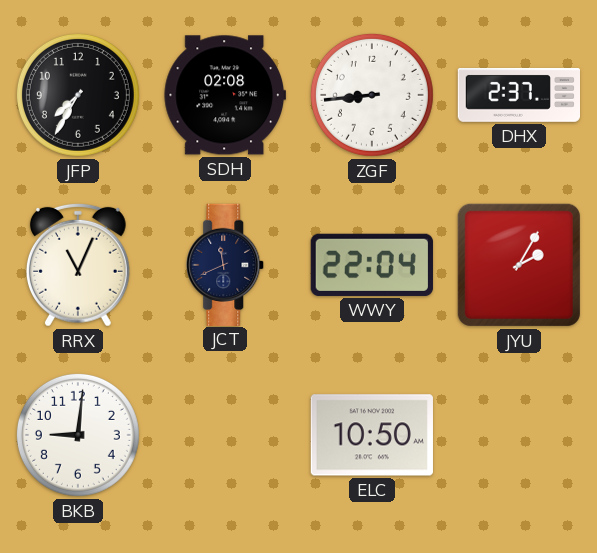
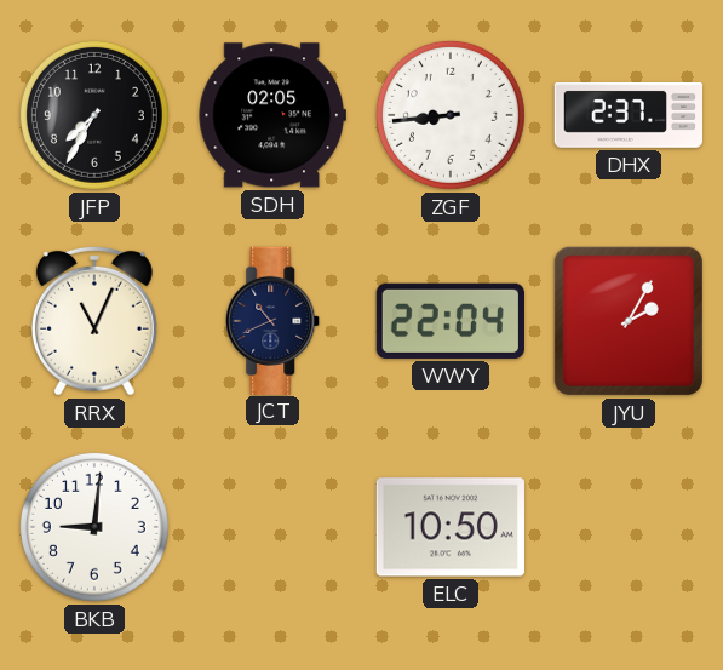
SDH: 02:08 -> 02:05
JCT: 11:41 -> 10:41
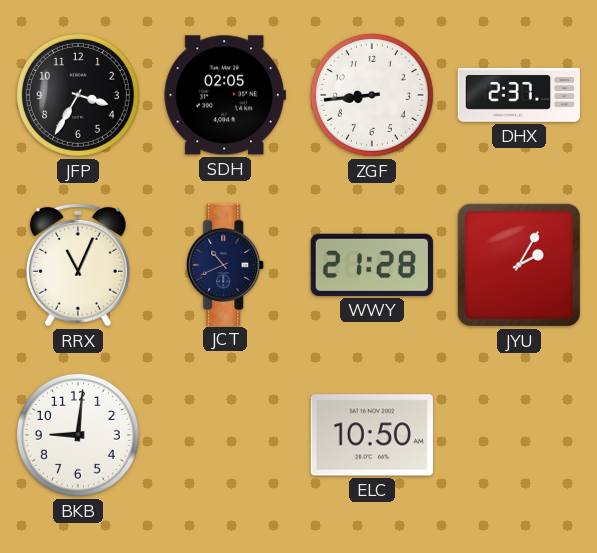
JFP: 7:35 -> 3:35
WWY: 22:04 -> 21:28
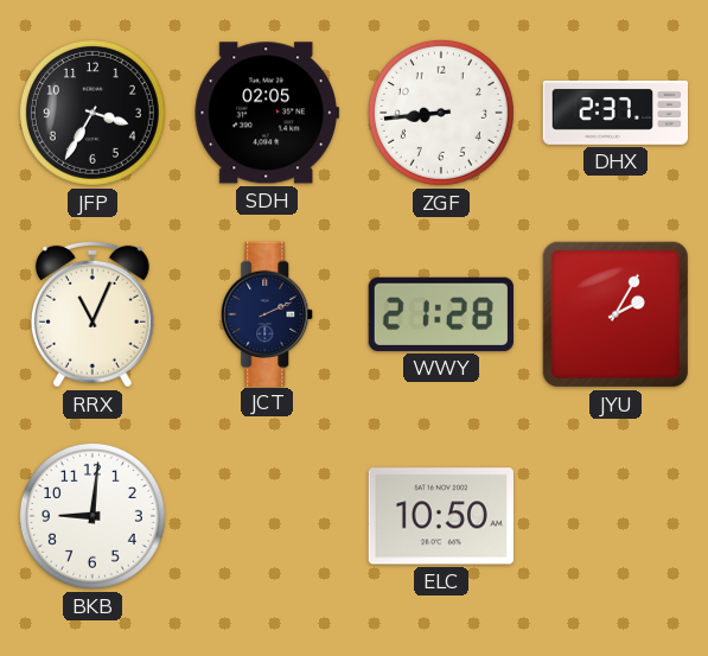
JCT: 10:41 -> 2:11
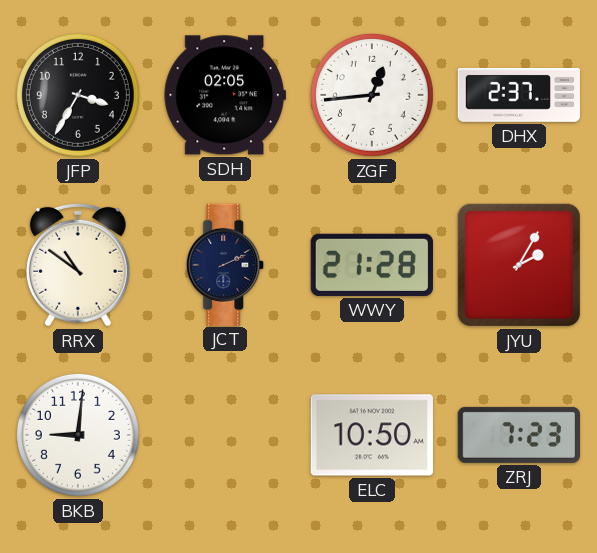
ZGF: 8:44 -> 12:44
RRX: 11:04 -> 10:51
ZRJ: none -> 7:23
